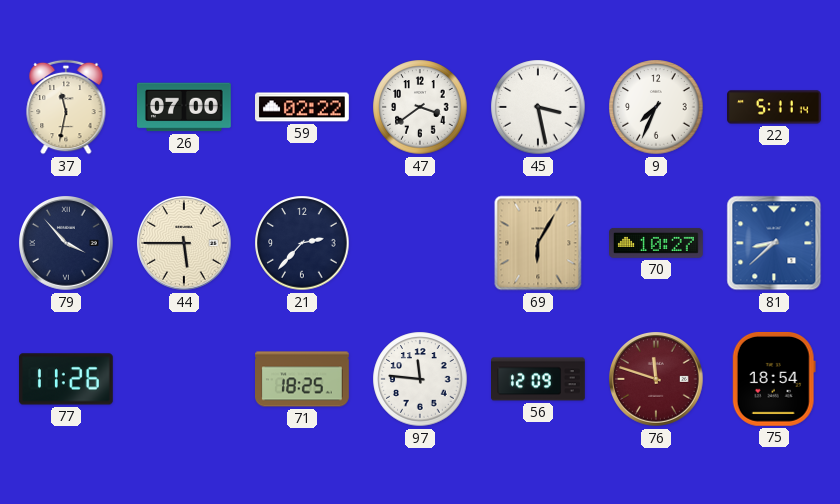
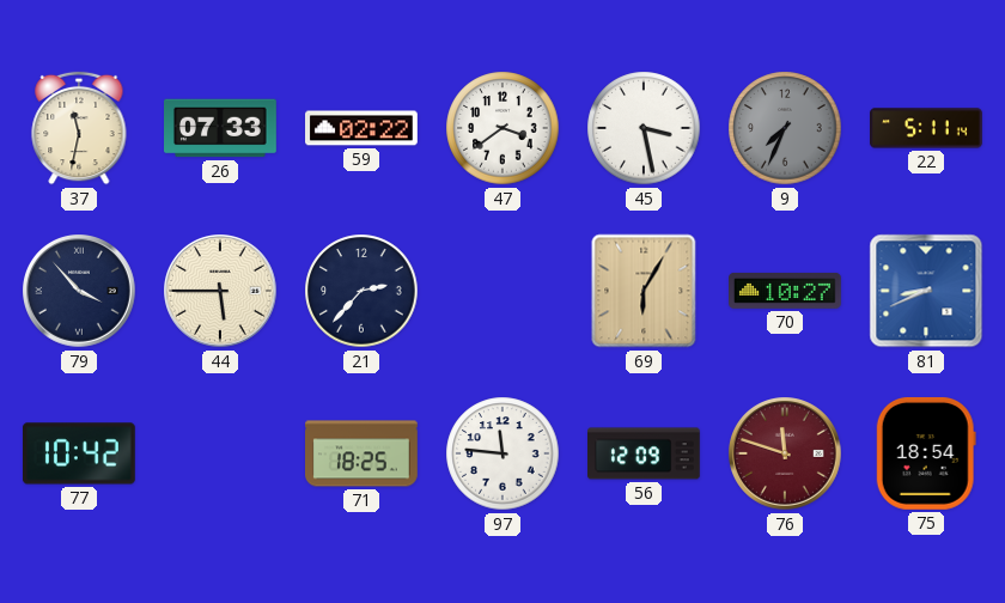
26: 07:00 -> 07:33
9 dial: white -> grey
81: 8:38 -> 8:41
77: 11:26 -> 10:42
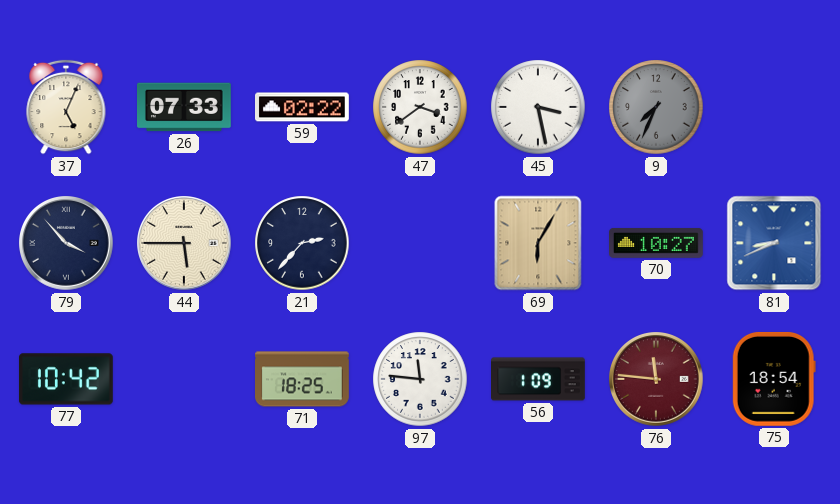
37: 11:32 -> 5:04
22: 5:11 -> none
56: 12:09 -> 1:09
76: 11:48 -> 11:46
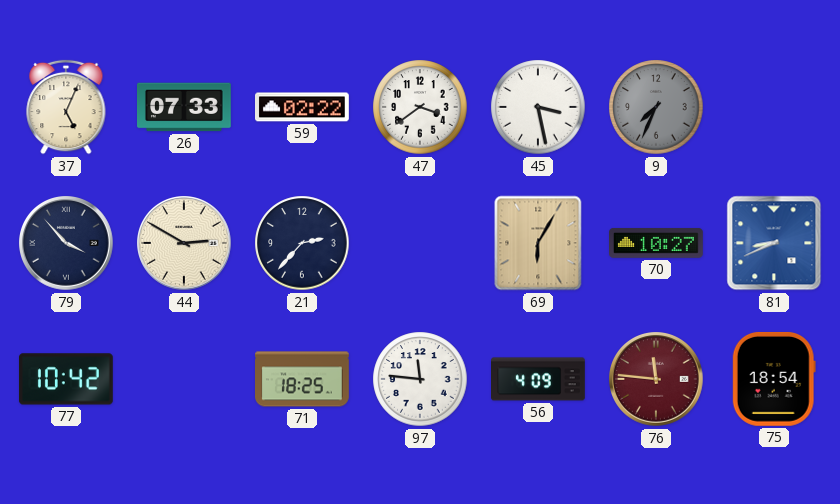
44: 5:45 -> 2:50
56: 1:09 -> 4:09
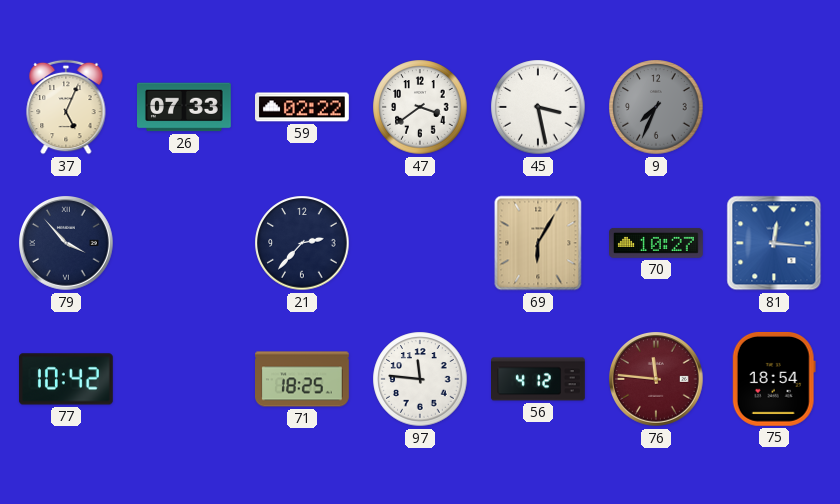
44: 2:50 -> none
81: 8:41 -> 12:16
56: 4:09 -> 4:12
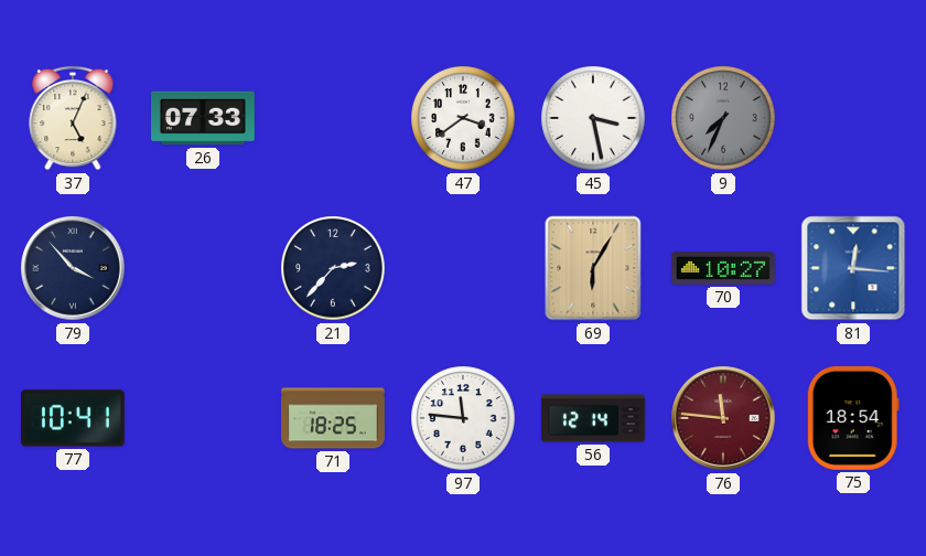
59: 02:22 -> none
77: 10:42 -> 10:41
56: 4:12 -> 12:14
